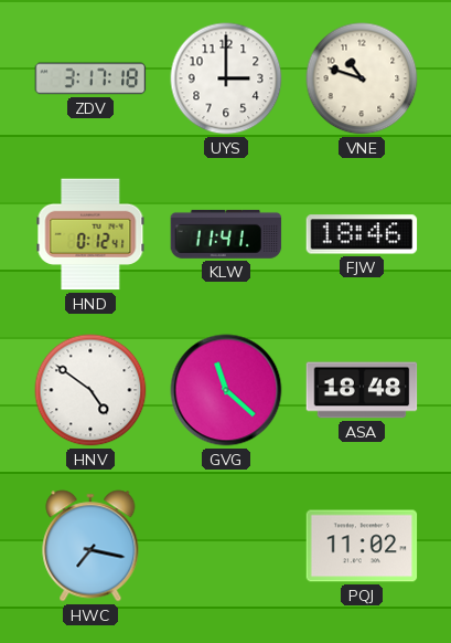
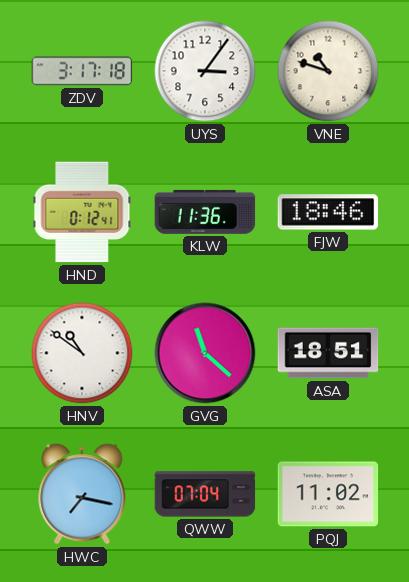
UYS: 3:00 -> 3:06
KLW: 11:41 -> 11:36
HNV: 4:51 -> 10:51
ASA: 18:48 -> 18:51
QWW: none -> 07:04
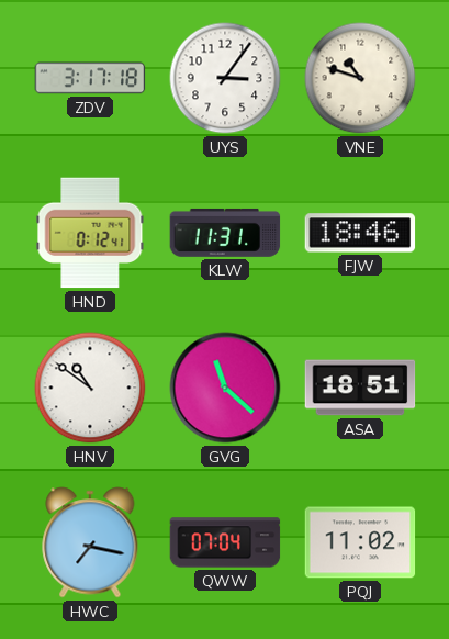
KLW: 11:36 -> 11:31
